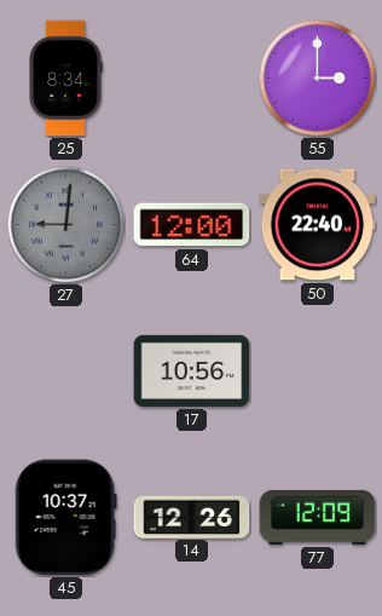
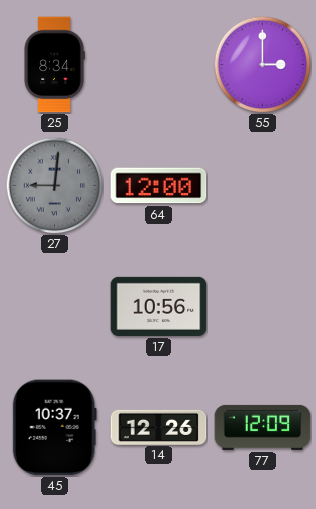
50: 22:40 -> none
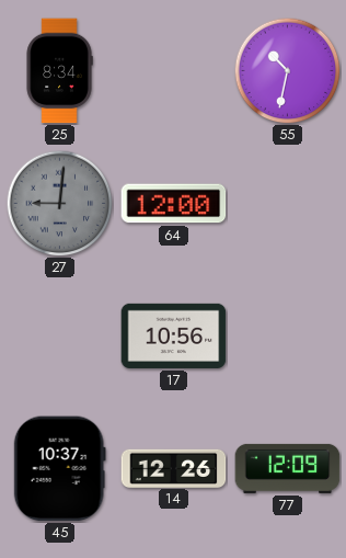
55: 3:00 -> 10:32
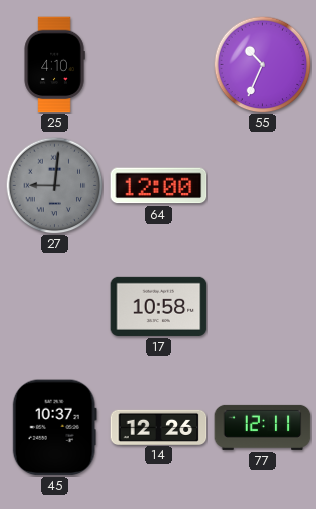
25: 8:34 -> 4:10
55: 10:32 -> 10:34
17: 10:56 -> 10:58
77: 12:09 -> 12:11
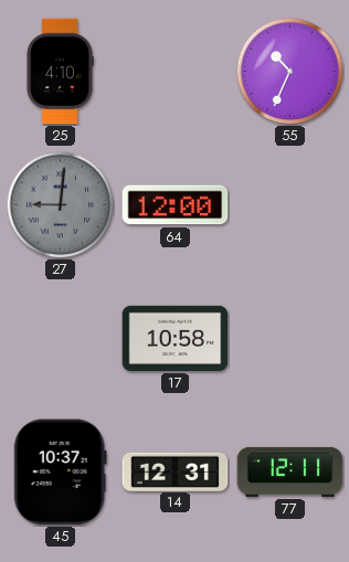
14: 12:26 -> 12:31
